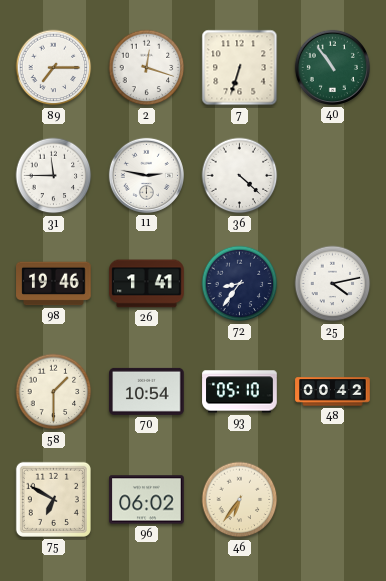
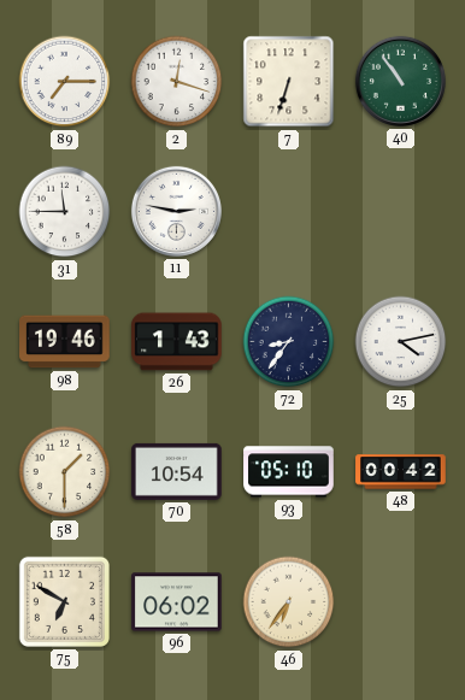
36: 4:22 -> none
26: 1:41 -> 1:43
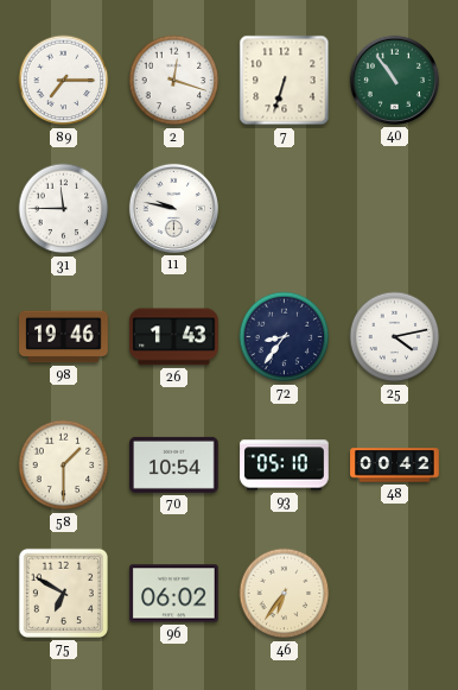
11: 2:47 -> 9:47
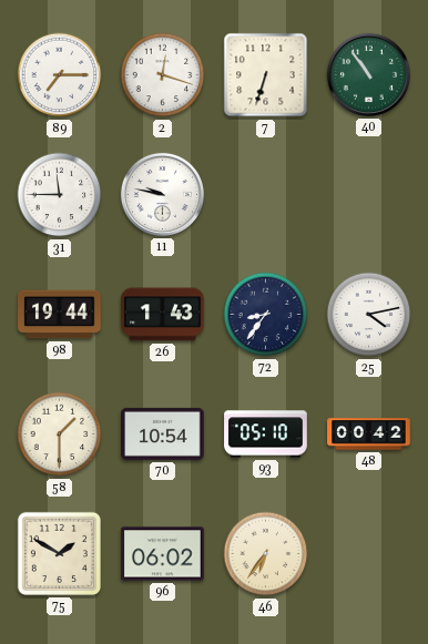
98: 19:46 -> 19:44
75: 6:50 -> 1:50
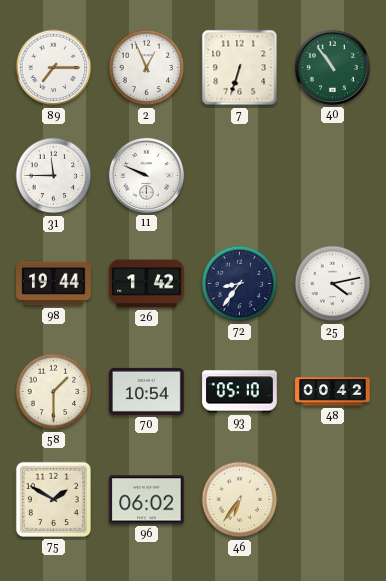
2: 12:18 -> 12:56
11: 9:47 -> 9:49
26: 1:43 -> 1:42
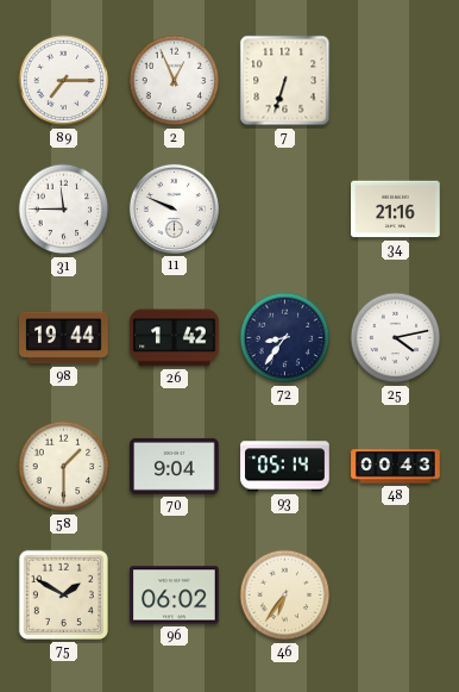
40: 10:54 -> none
34: none -> 21:16
70: 10:54 -> 9:04
93: 05:10 -> 05:14
48: 00:42 -> 00:43
